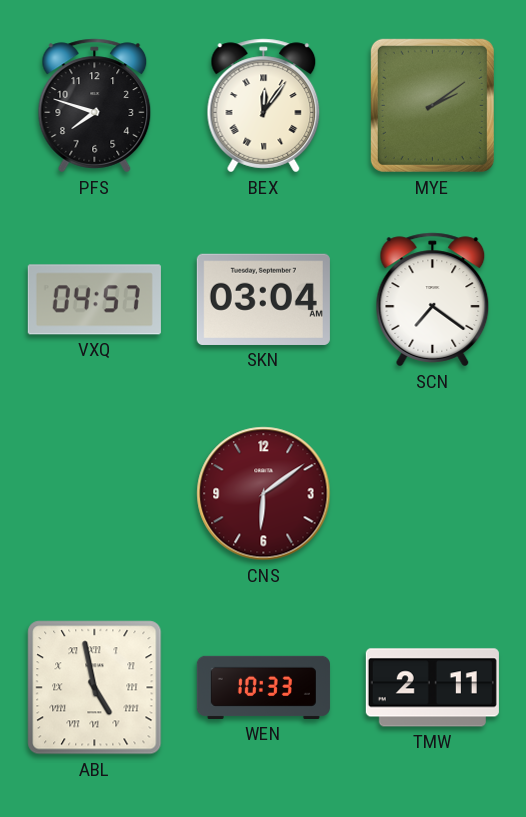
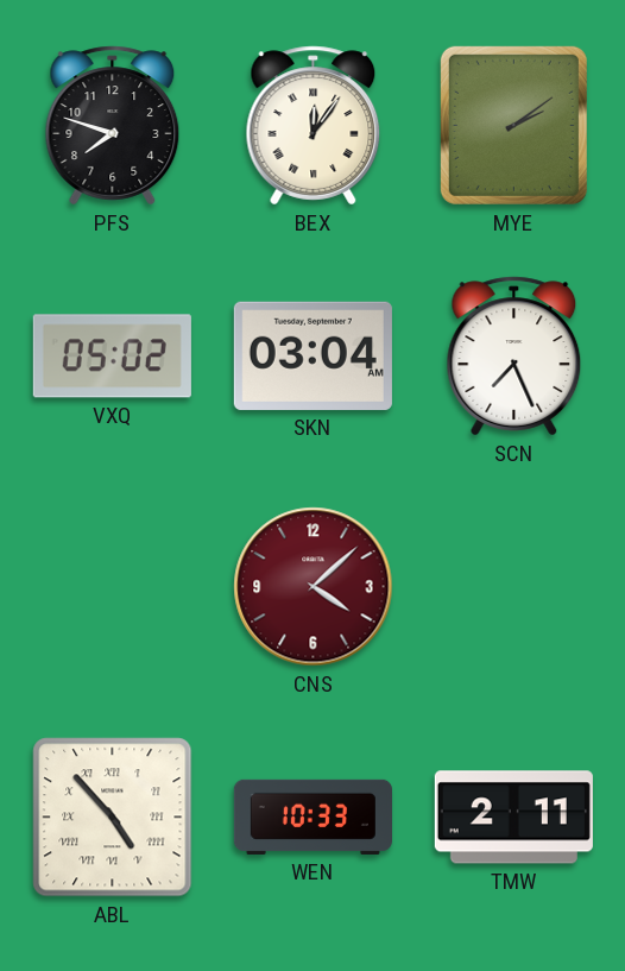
VXQ: 04:57 -> 05:02
SCN: 7:21 -> 7:26
CNS: 6:09 -> 4:08
ABL: 4:58 -> 4:53
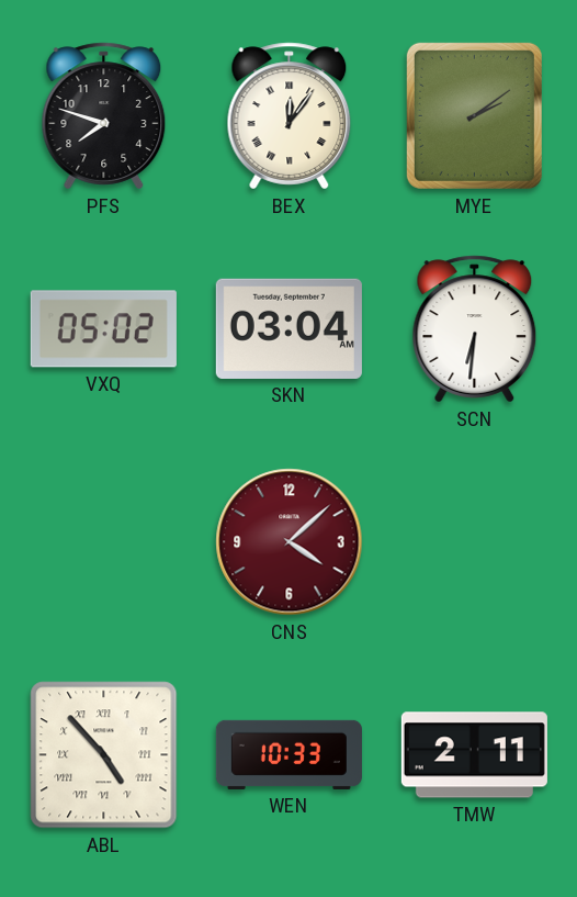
SCN: 7:26 -> 6:31
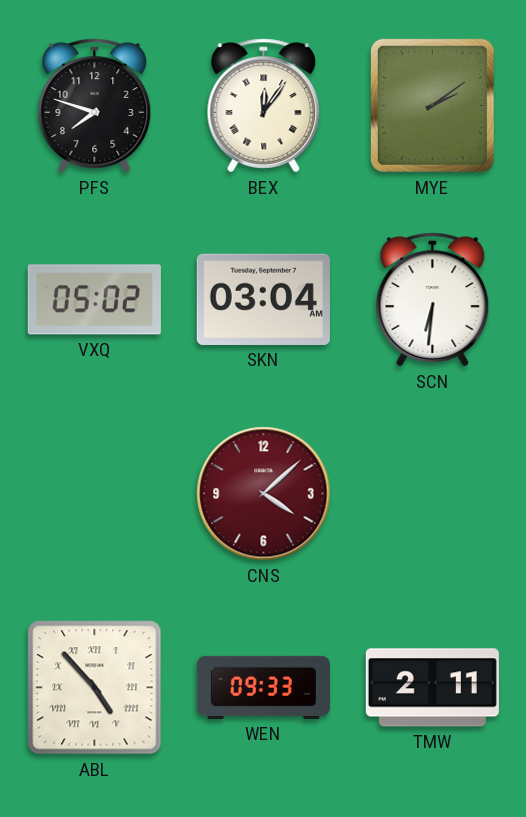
WEN: 10:33 -> 09:33
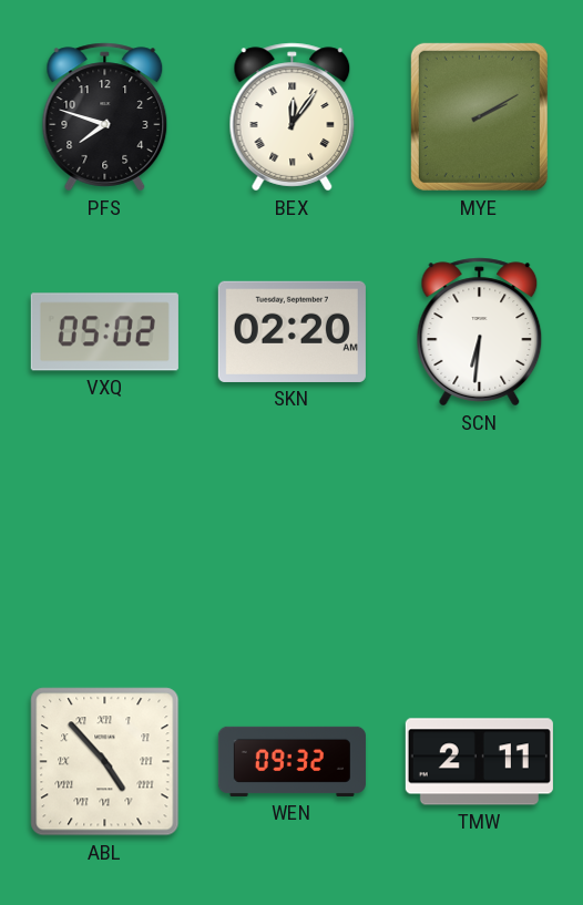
MYE: 2:09 -> 2:10
SKN: 03:04 -> 02:20
CNS: 4:08 -> none
WEN: 09:33 -> 09:32
